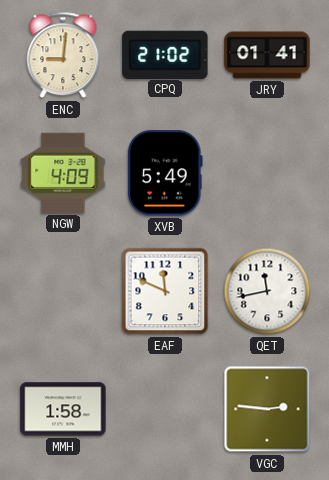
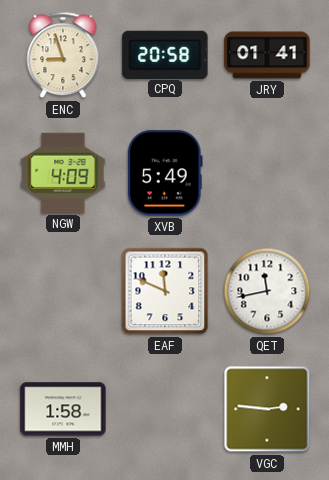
ENC: 9:01 -> 8:57
CPQ: 21:02 -> 20:58
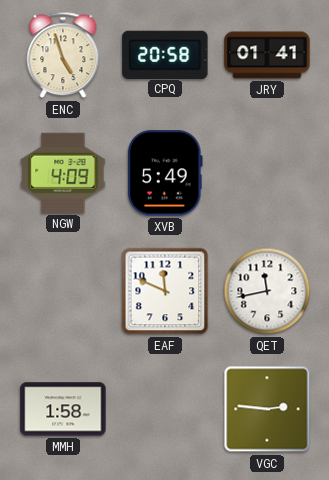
ENC: 8:57 -> 4:57
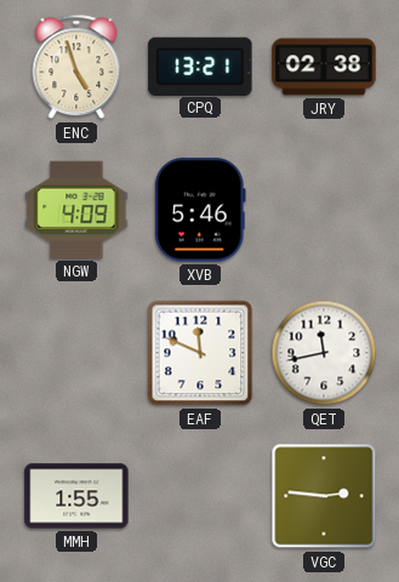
CPQ: 20:58 -> 13:21
JRY: 01:41 -> 02:38
XVB: 5:49 -> 5:46
MMH: 1:58 -> 1:55
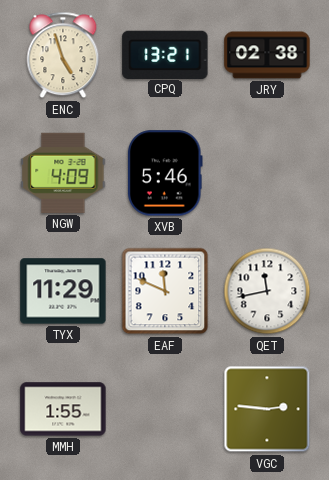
TYX: none -> 11:29
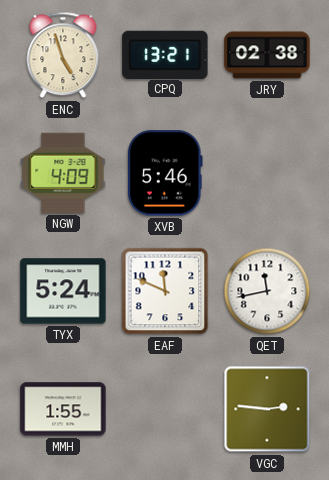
TYX: 11:29 -> 5:24
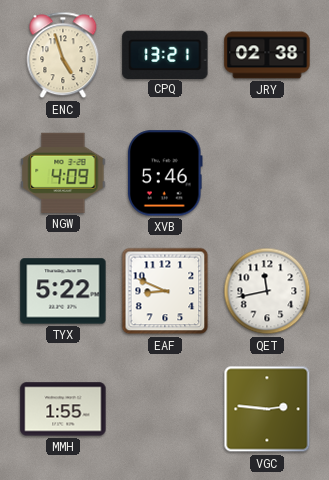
TYX: 5:24 -> 5:22
EAF: 11:49 -> 8:49
